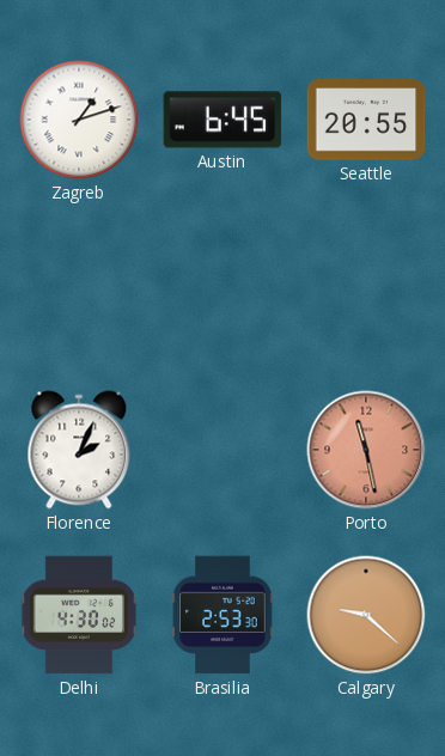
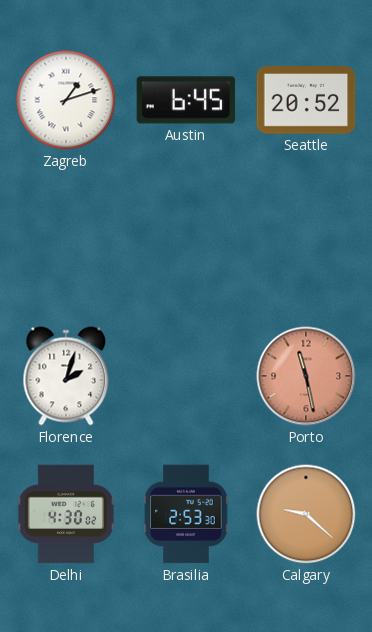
Seattle: 20:55 -> 20:52
Florence: 2:04 -> 2:03
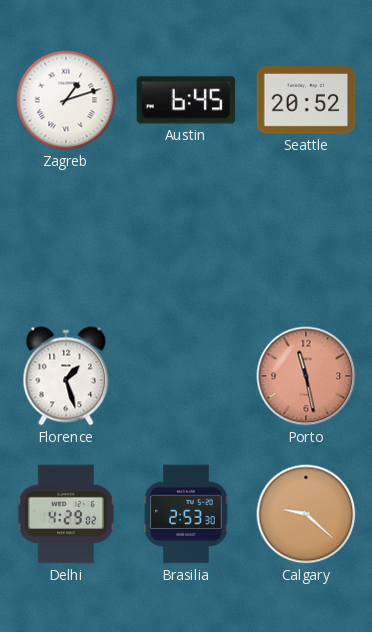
Florence: 2:03 -> 1:27
Delhi: 4:30 -> 4:29
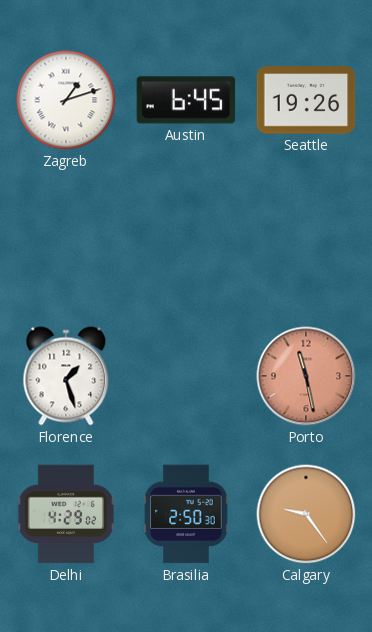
Seattle: 20:52 -> 19:26
Brasilia: 2:53 -> 2:50
Calgary: 9:22 -> 9:24
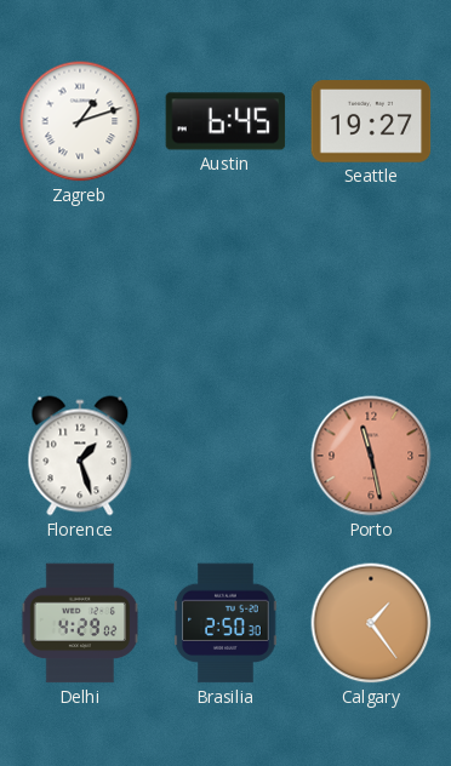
Seattle: 19:26 -> 19:27
Calgary: 9:24 -> 1:24
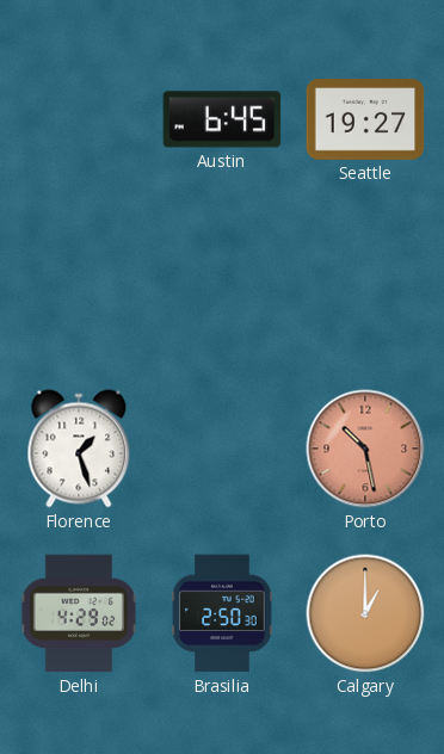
Zagreb: 1:12 -> none
Porto: 11:28 -> 10:28
Calgary: 1:24 -> 1:00
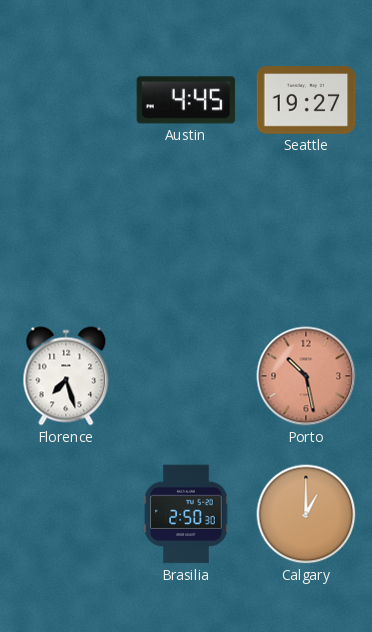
Austin: 6:45 -> 4:45
Florence: 1:27 -> 7:27
Delhi: 4:29 -> none
